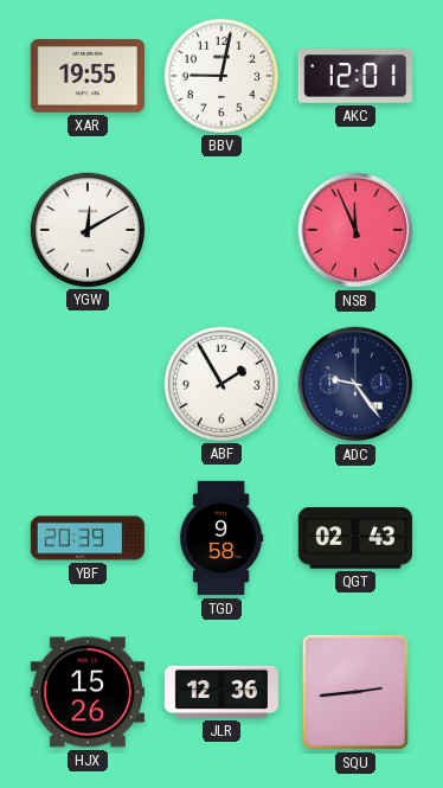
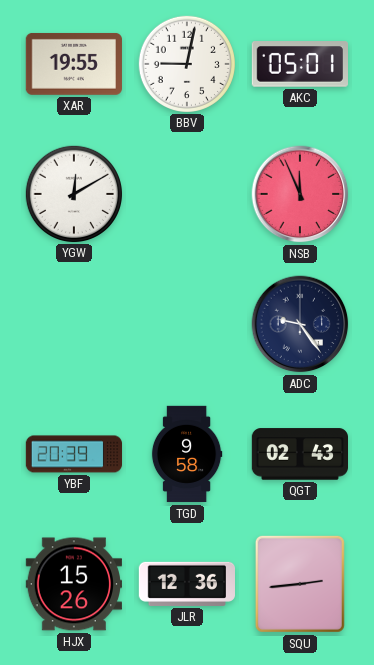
AKC: 12:01 -> 05:01
ABF: 1:55 -> none
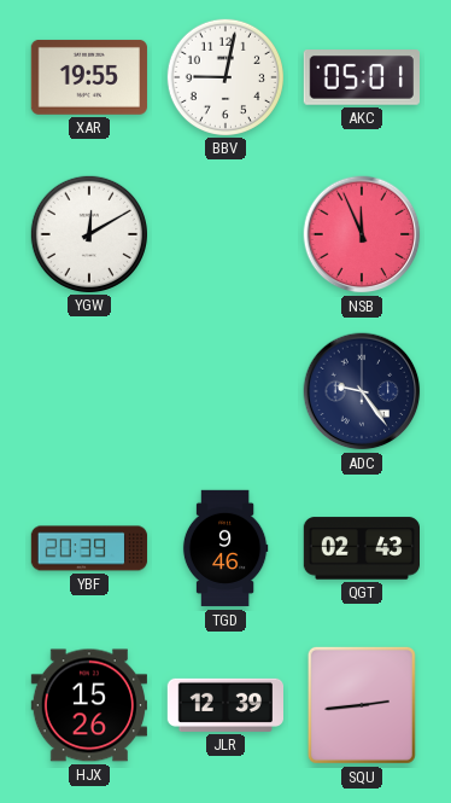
TGD: 9:58 -> 9:46
JLR: 12:36 -> 12:39
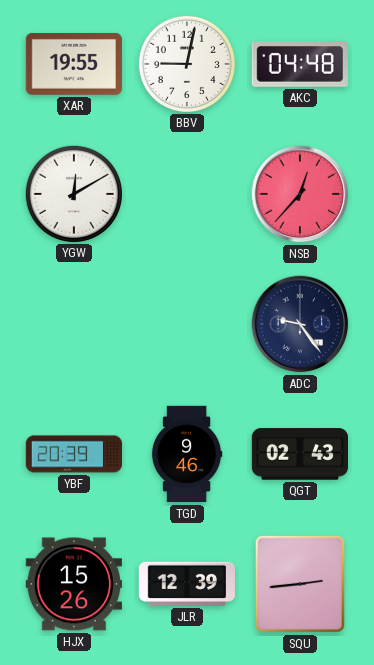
AKC: 05:01 -> 04:48
NSB: 11:56 -> 12:37
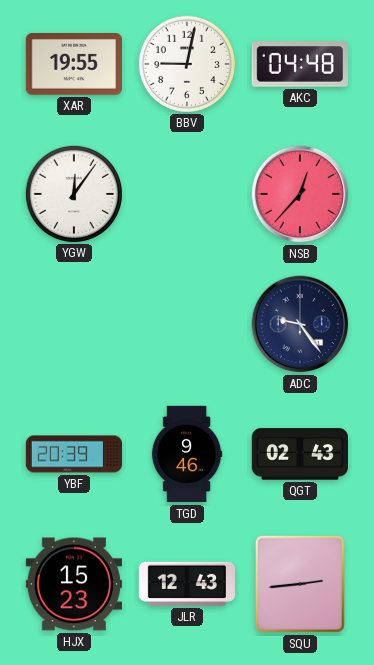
YGW: 12:10 -> 12:06
HJX: 15:26 -> 15:23
JLR: 12:39 -> 12:43
